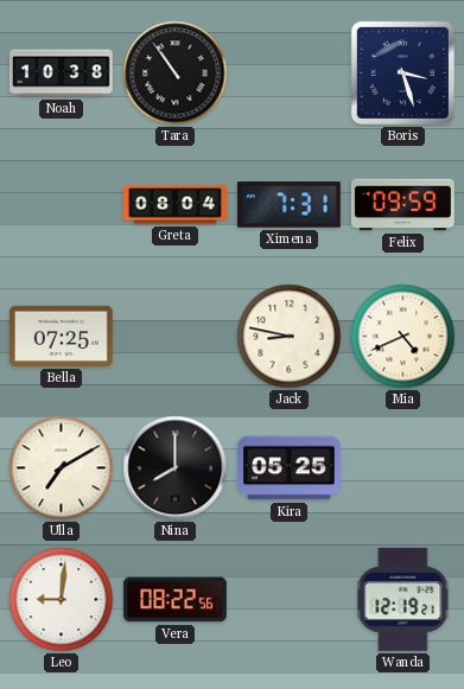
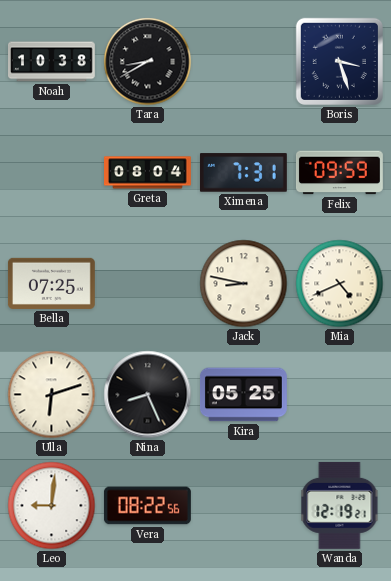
Tara: 10:54 -> 8:40
Ulla: 7:10 -> 6:12
Nina: 8:00 -> 8:26
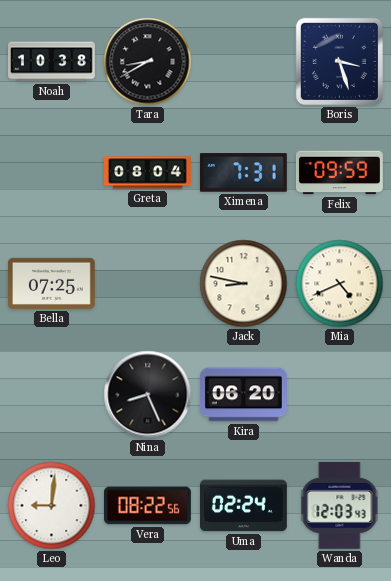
Ulla: 6:12 -> none
Kira: 05:25 -> 06:20
Uma: none -> 02:24
Wanda: 12:19 -> 12:03
